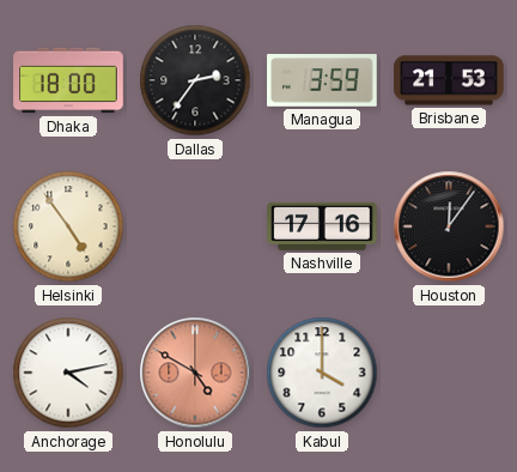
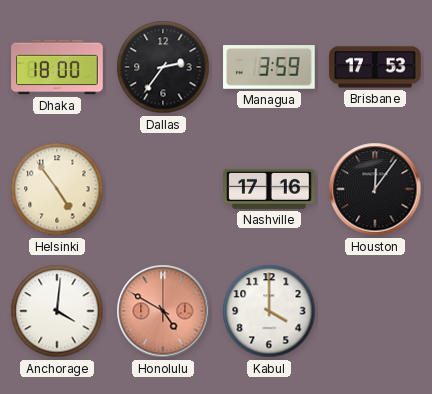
Brisbane: 21:53 -> 17:53
Anchorage: 4:13 -> 4:01
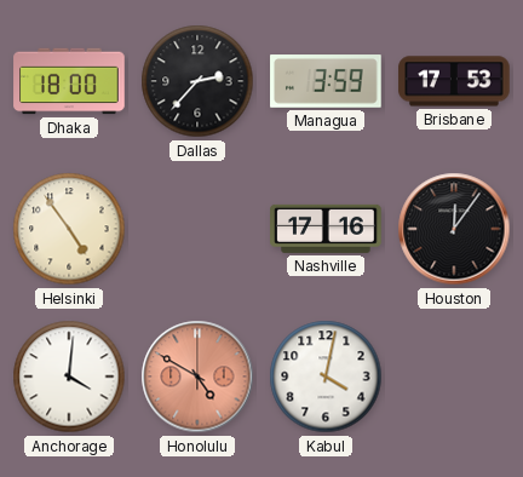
Dallas: 2:36 -> 2:37
Kabul: 4:00 -> 4:02
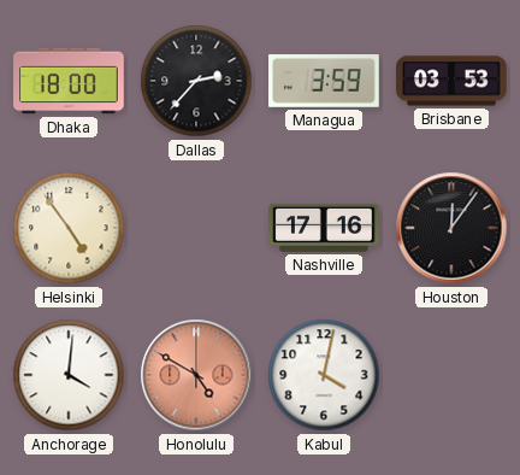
Brisbane: 17:53 -> 03:53
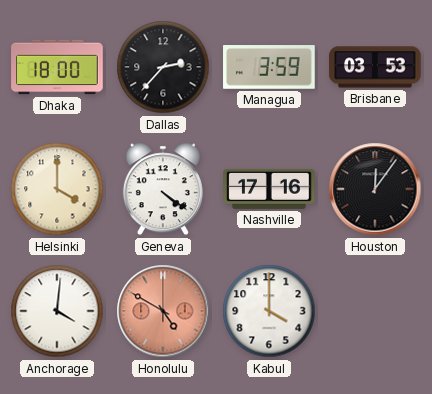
Helsinki: 4:54 -> 4:00
Geneva: none -> 4:21
Kabul: 4:02 -> 4:00
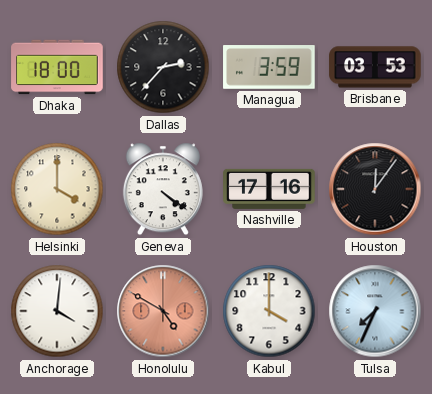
Tulsa: none -> 7:34
